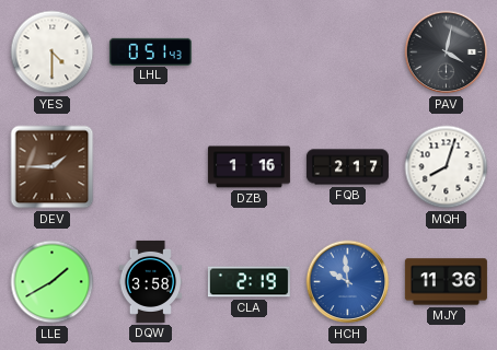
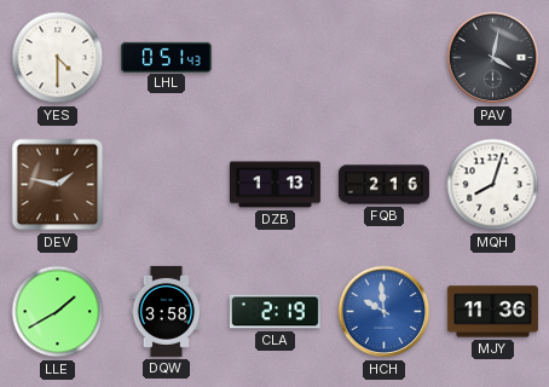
DEV: 1:45 -> 1:47
DZB: 1:16 -> 1:13
FQB: 2:17 -> 2:16
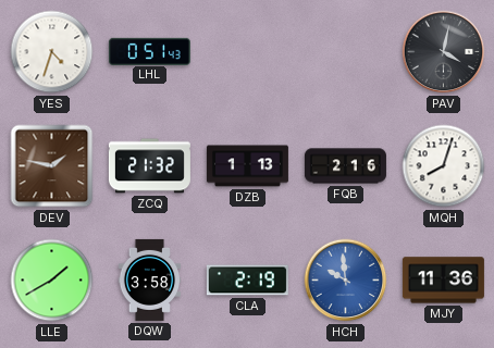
YES: 4:30 -> 4:33
ZCQ: none -> 21:32
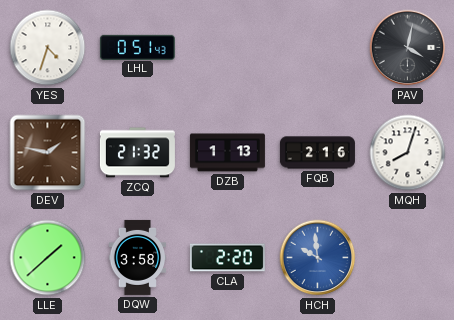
LLE: 1:40 -> 1:38
CLA: 2:19 -> 2:20
MJY: 11:36 -> none
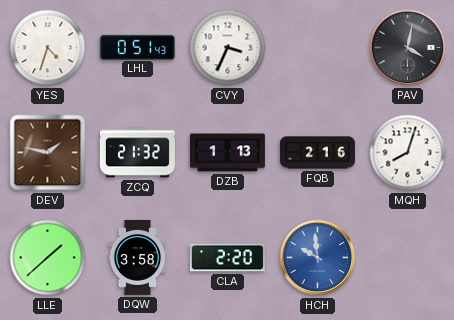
CVY: none -> 3:34
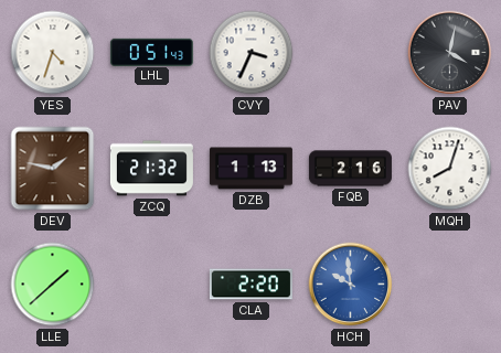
DQW: 3:58 -> none
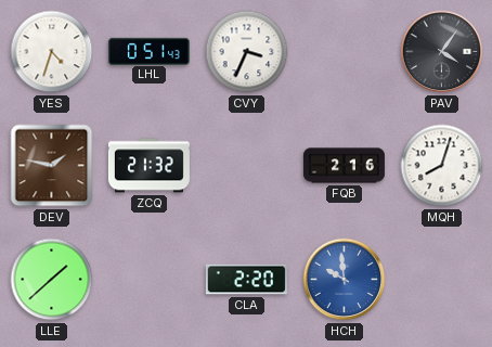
PAV: 4:02 -> 4:06
DZB: 1:13 -> none
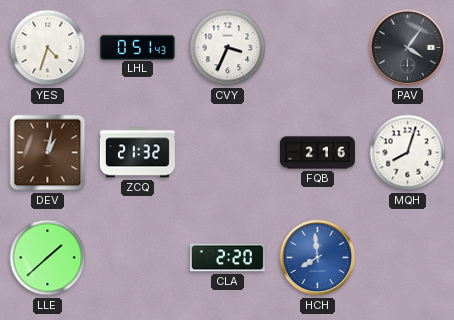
DEV: 1:47 -> 1:02
HCH: 9:59 -> 7:59
